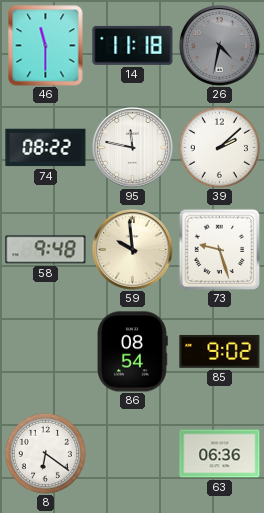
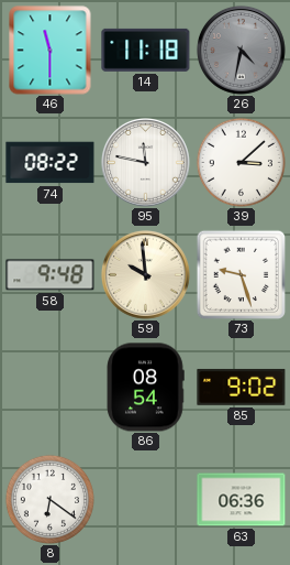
39: 2:08 -> 3:08
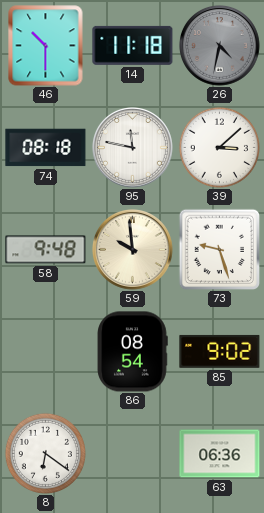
46: 11:30 -> 10:30
74: 08:22 -> 08:18
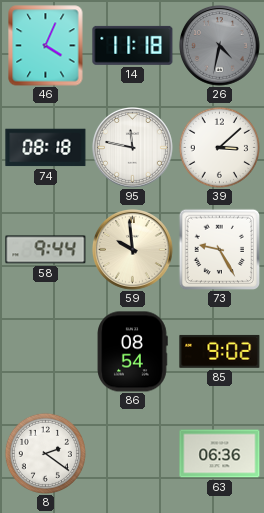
46: 10:30 -> 4:04
58: 9:48 -> 9:44
73: 9:27 -> 9:25
8: 6:21 -> 2:21
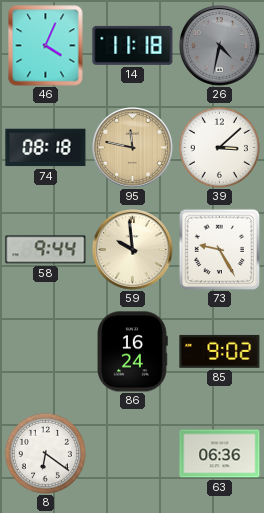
95 dial: white -> champagne
86: 08:54 -> 16:24
8: 2:21 -> 6:21
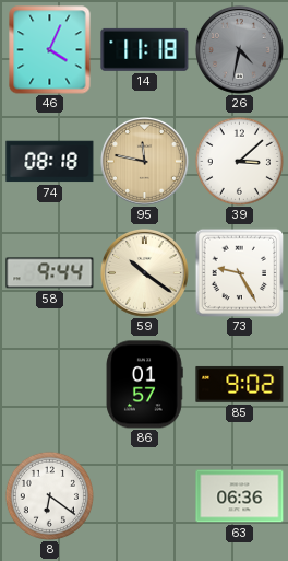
59: 9:59 -> 10:21
86: 16:24 -> 01:57
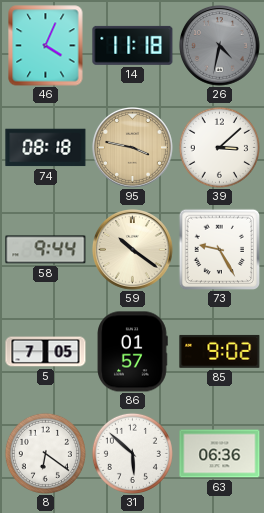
95: 11:47 -> 3:47
5: none -> 7:05
31: none -> 5:52
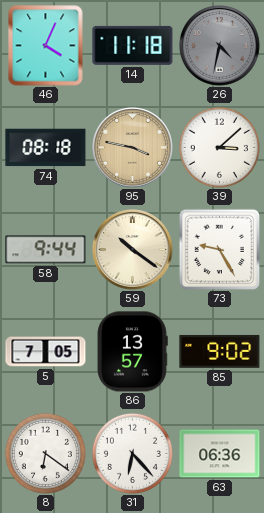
86: 01:57 -> 13:57
31: 5:52 -> 6:23
